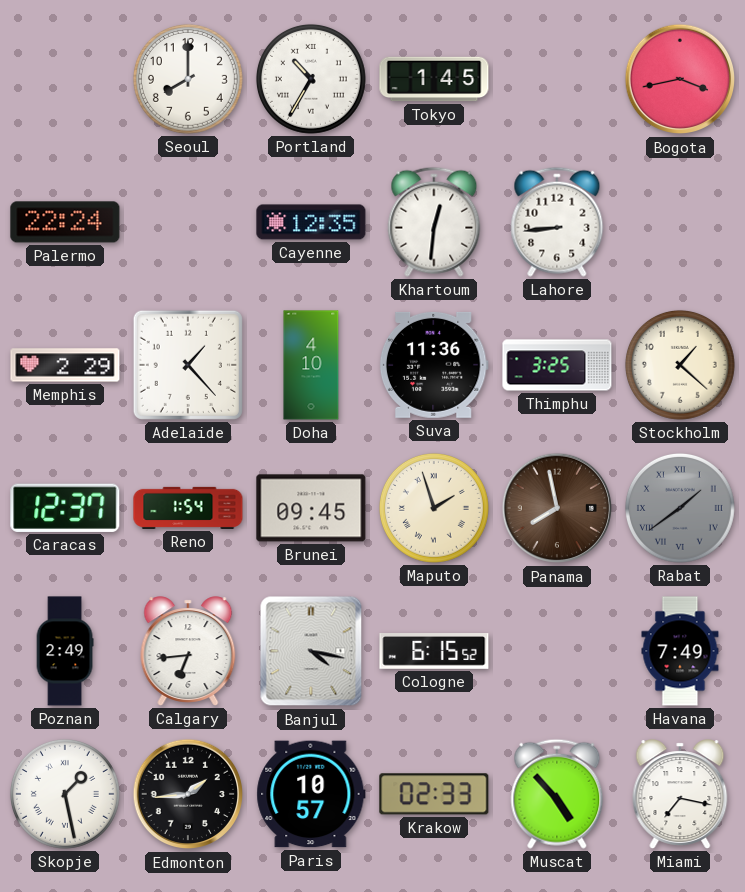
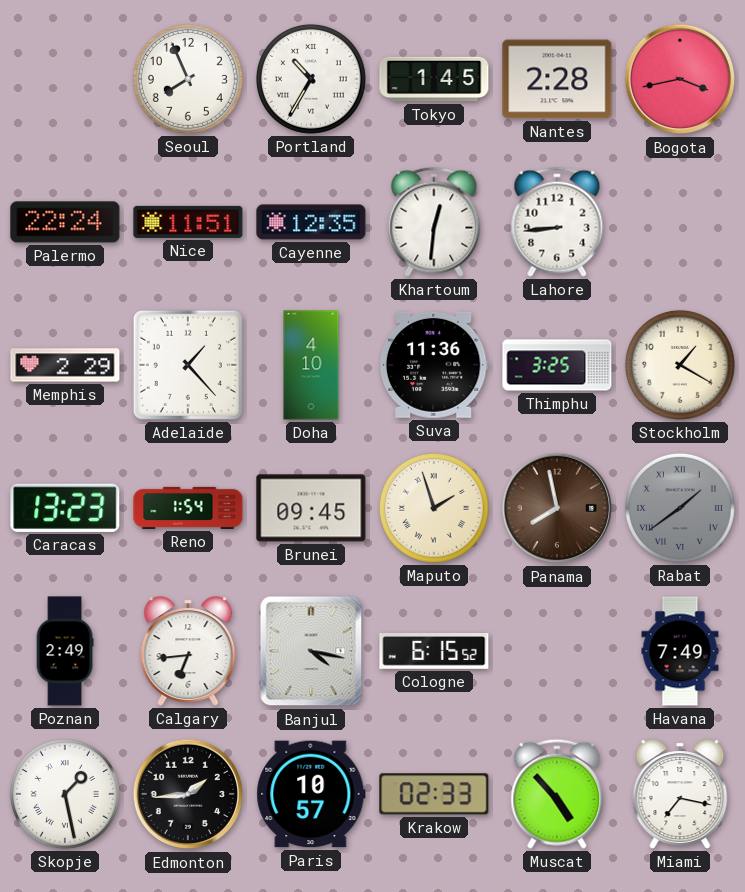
Seoul: 8:00 -> 7:56
Nantes: none -> 2:28
Nice: none -> 11:51
Stockholm: 1:22 -> 1:20
Caracas: 12:37 -> 13:23
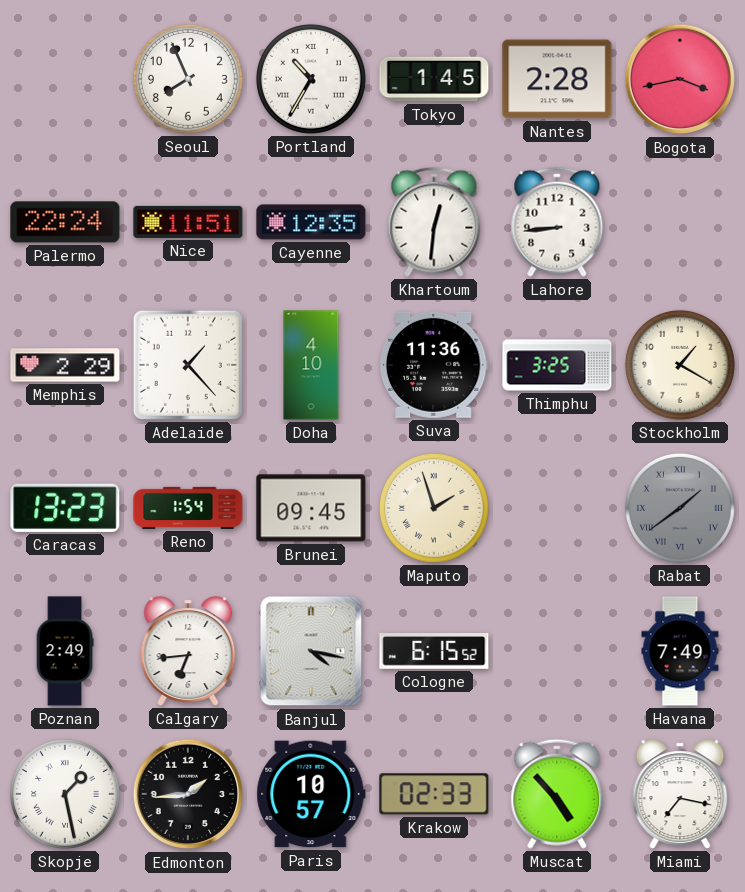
Panama: 7:58 -> none
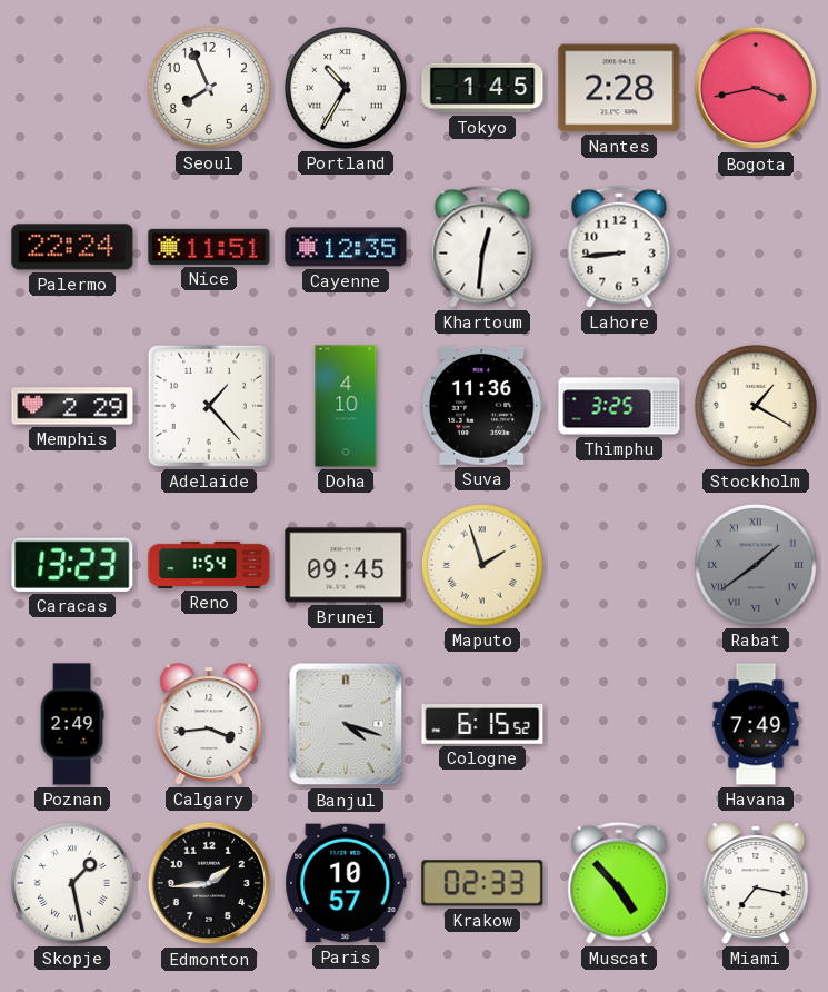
Calgary: 6:44 -> 3:44
Banjul: 4:17 -> 4:18
